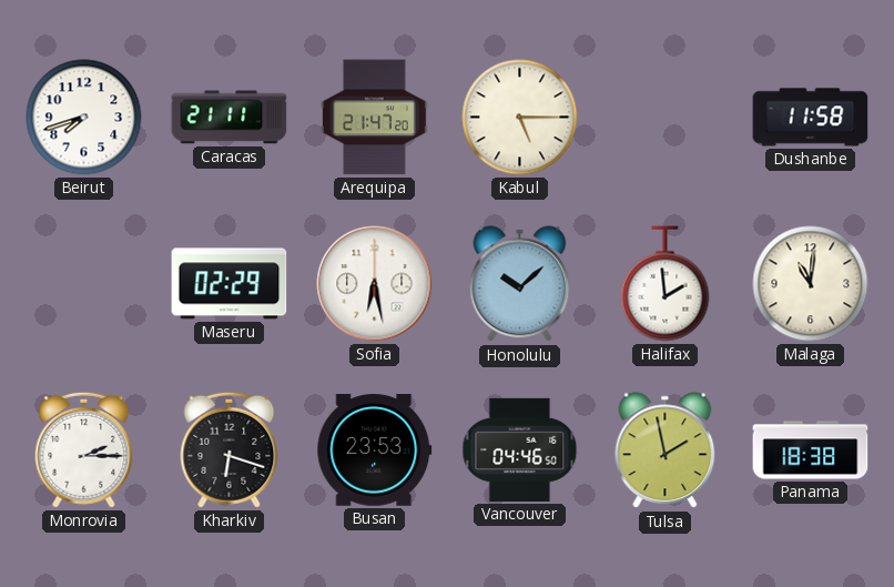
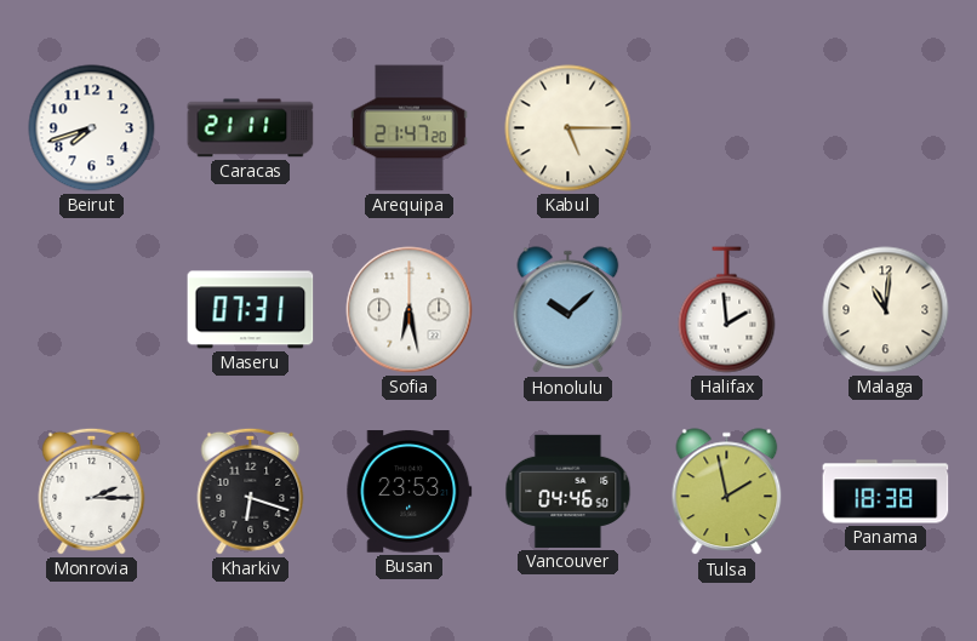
Dushanbe: 11:58 -> none
Maseru: 02:29 -> 07:31
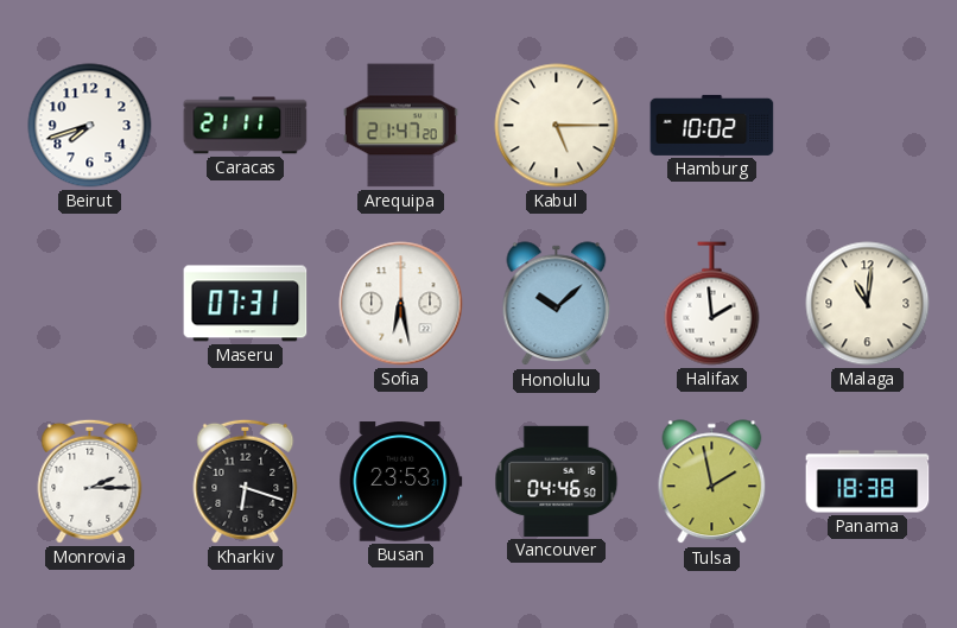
Hamburg: none -> 10:02
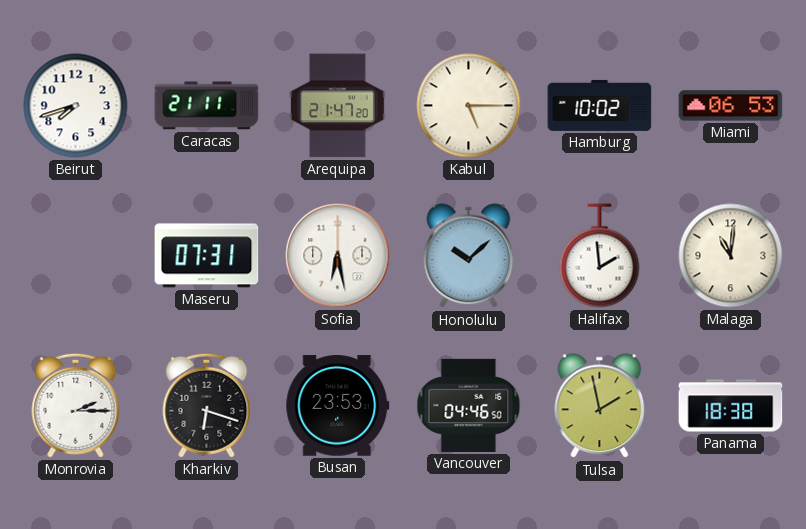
Miami: none -> 06:53
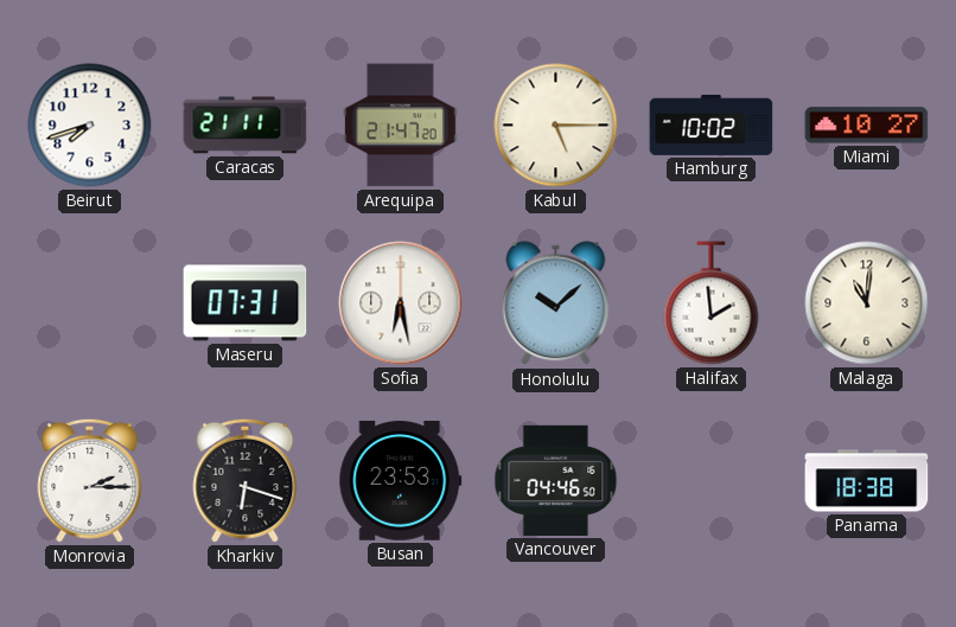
Miami: 06:53 -> 10:27
Tulsa: 1:58 -> none
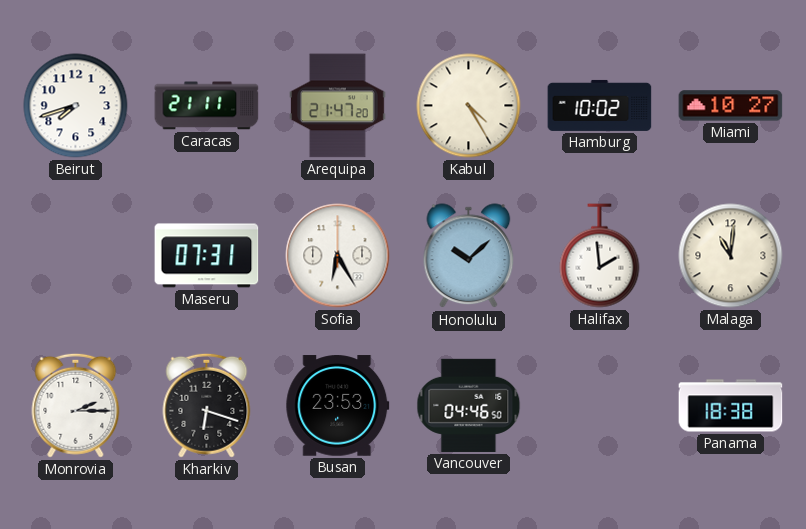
Kabul: 5:15 -> 4:25
Sofia: 6:28 -> 6:25
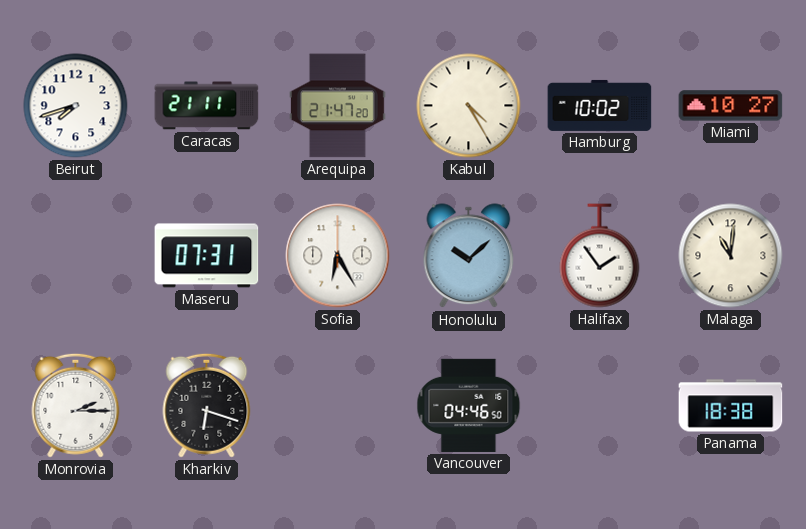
Halifax: 1:59 -> 1:54
Busan: 23:53 -> none
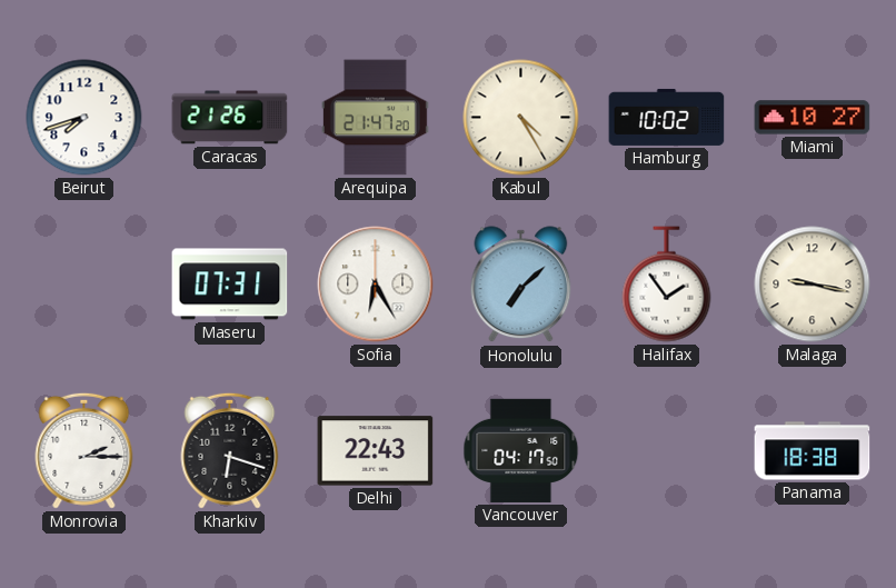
Caracas: 21:11 -> 21:26
Honolulu: 10:08 -> 7:08
Malaga: 11:01 -> 9:17
Delhi: none -> 22:43
Vancouver: 04:46 -> 04:17
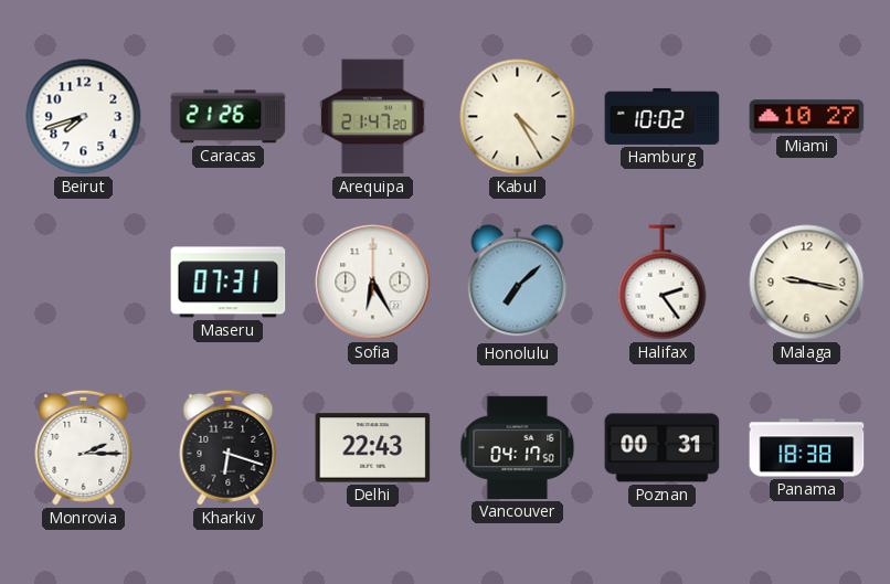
Halifax: 1:54 -> 2:24
Poznan: none -> 00:31
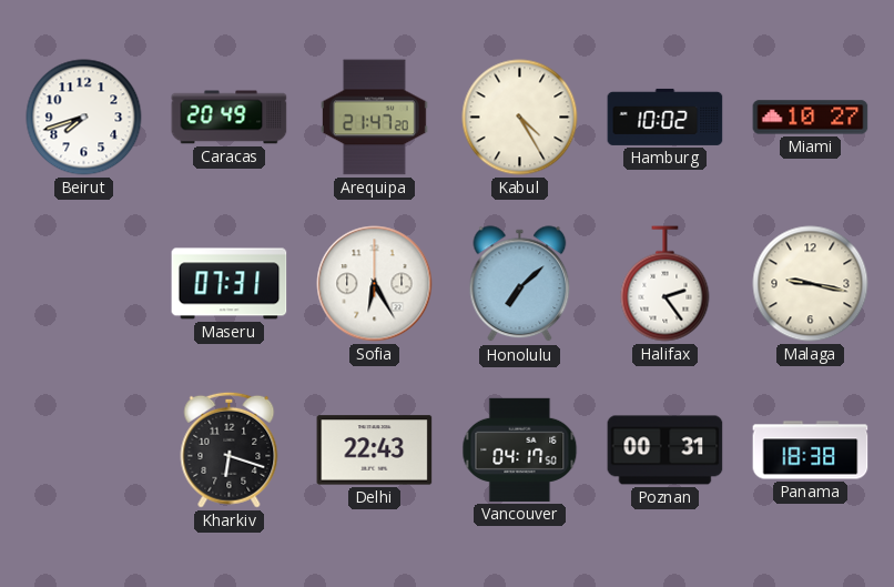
Caracas: 21:26 -> 20:49
Monrovia: 2:15 -> none
